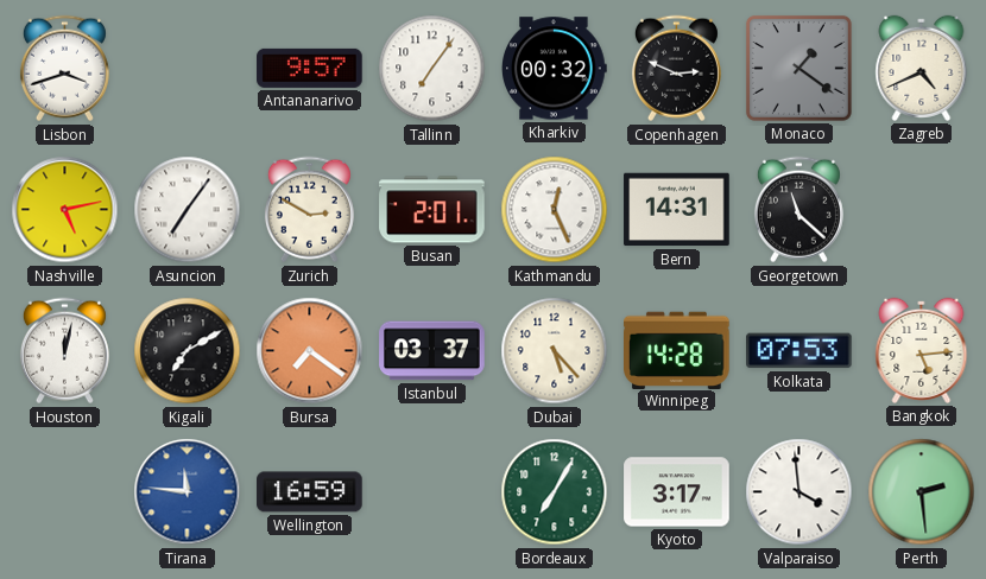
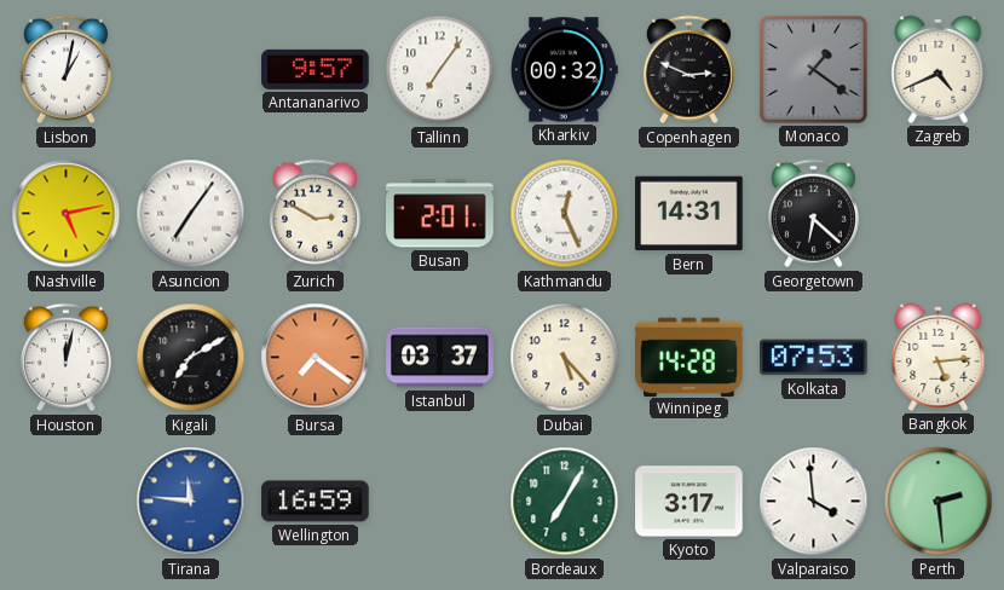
Lisbon: 3:42 -> 1:02
Georgetown: 11:22 -> 6:22
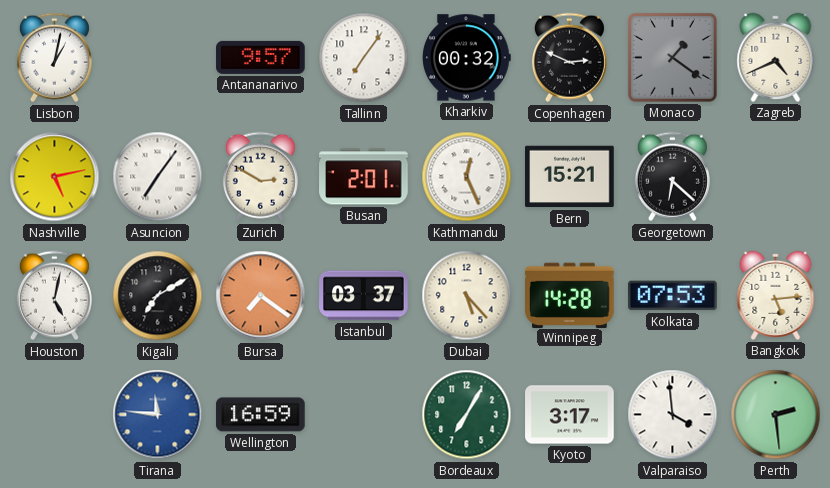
Bern: 14:31 -> 15:21
Houston: 12:02 -> 5:02
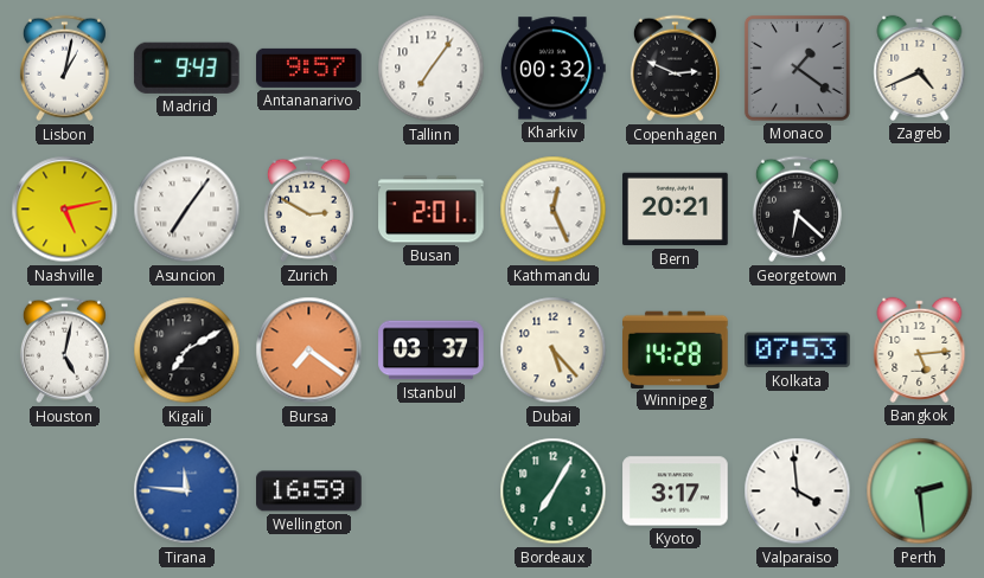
Madrid: none -> 9:43
Bern: 15:21 -> 20:21
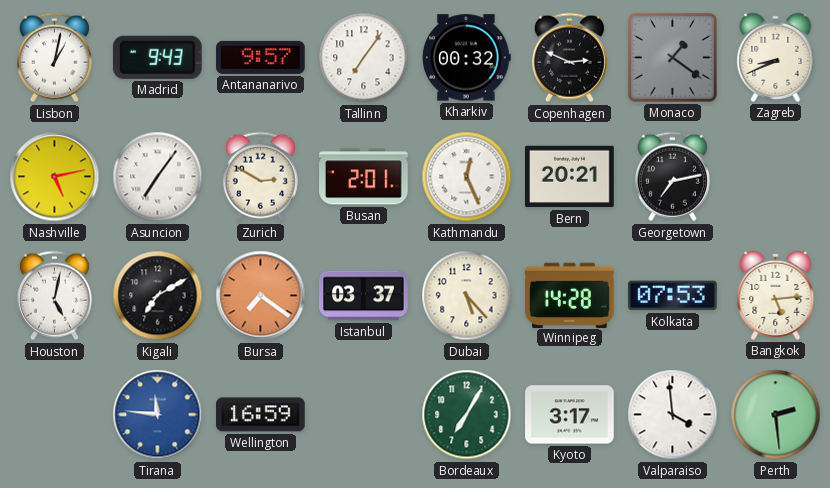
Zagreb: 4:41 -> 8:41
Georgetown: 6:22 -> 7:13
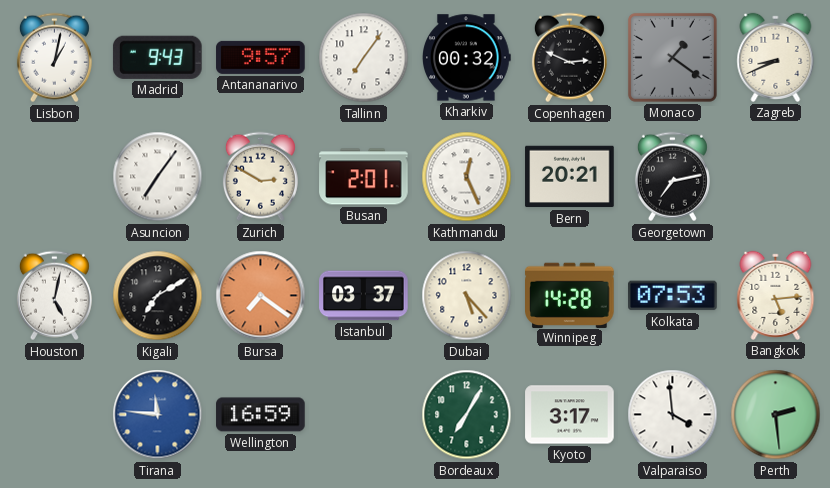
Nashville: 5:13 -> none
